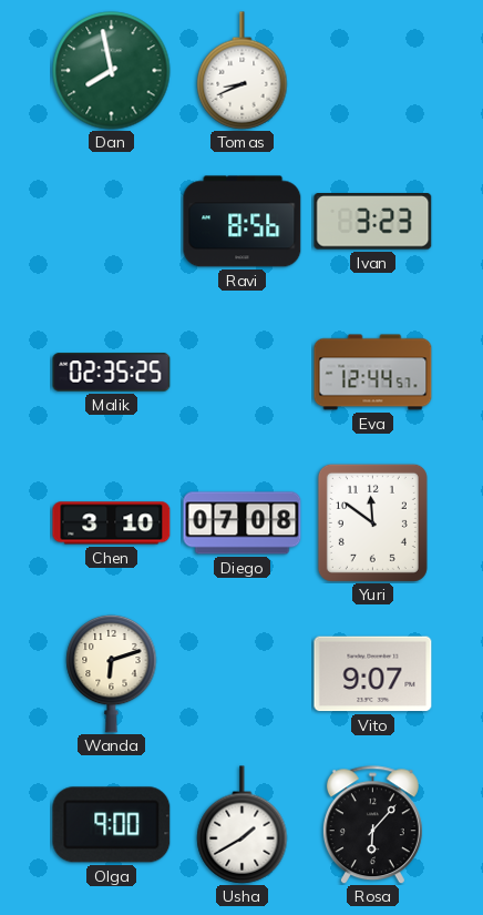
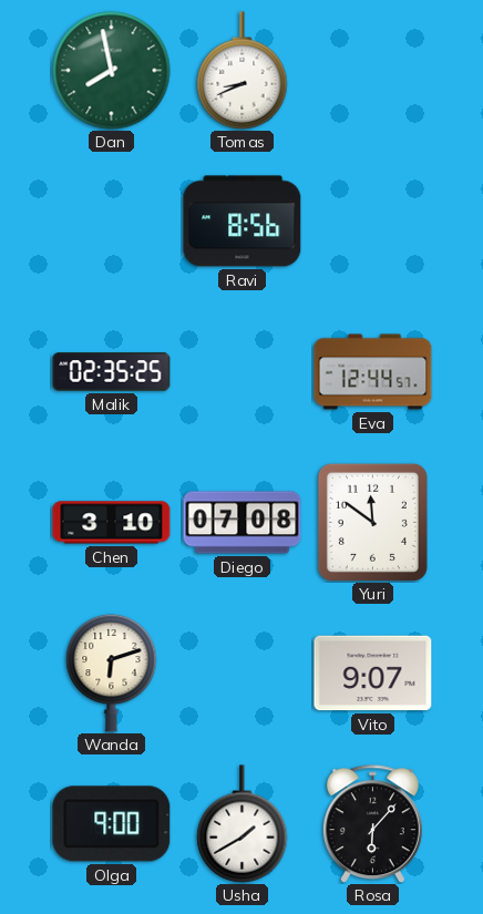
Ivan: 3:23 -> none
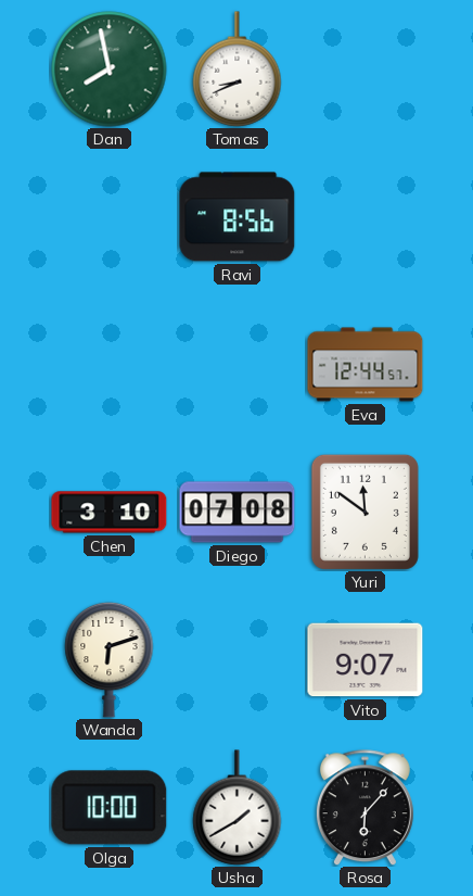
Malik: 02:35 -> none
Olga: 9:00 -> 10:00
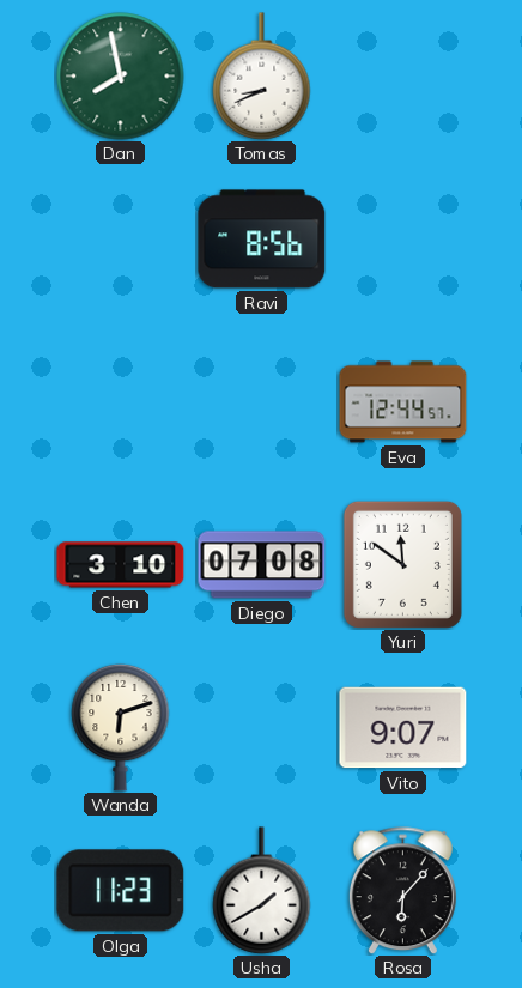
Olga: 10:00 -> 11:23
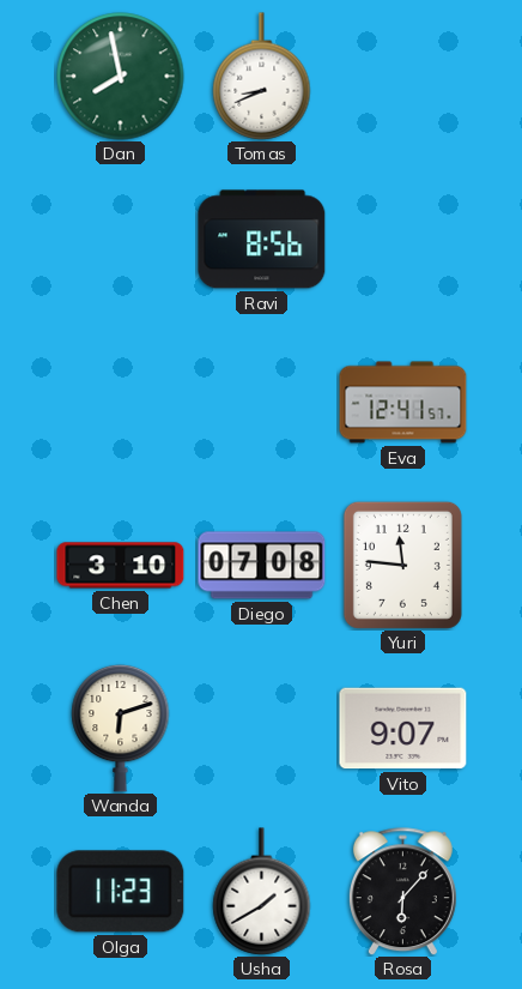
Eva: 12:44 -> 12:41
Yuri: 11:51 -> 11:46
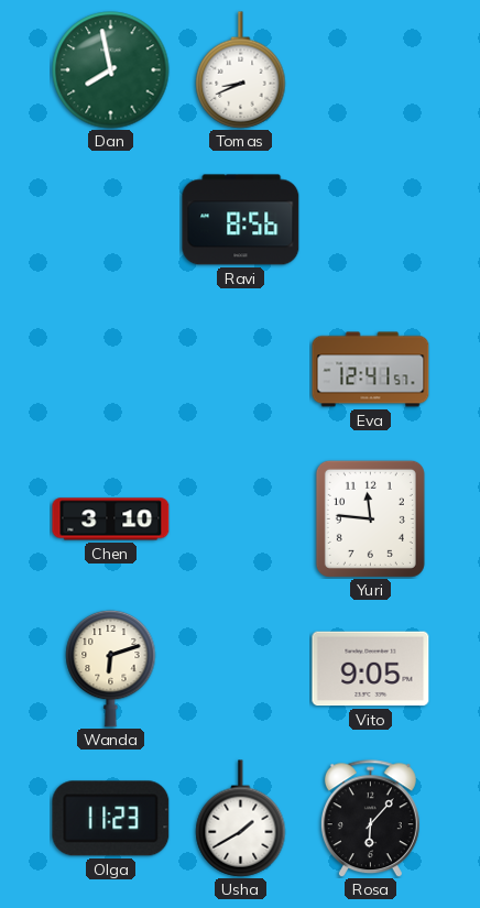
Diego: 07:08 -> none
Vito: 9:07 -> 9:05
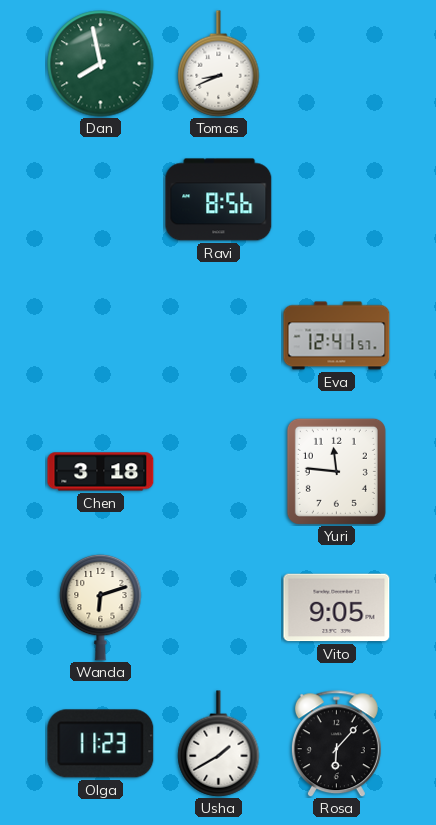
Chen: 3:10 -> 3:18
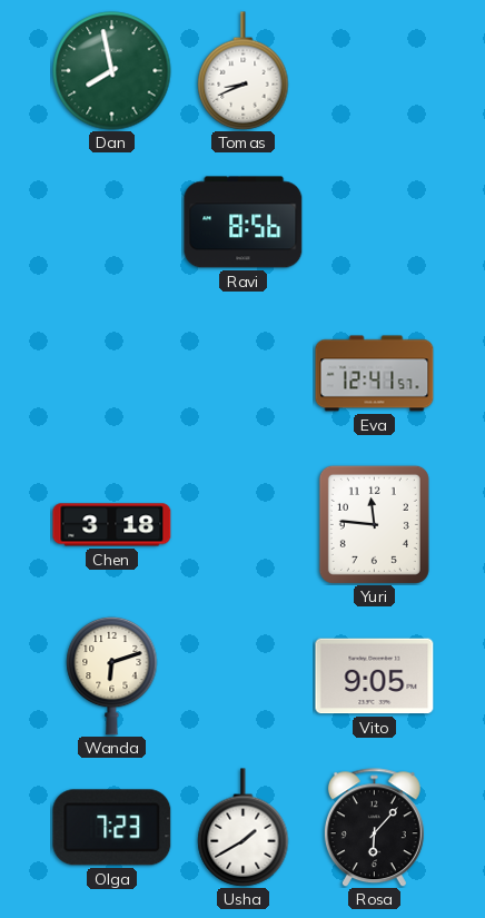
Olga: 11:23 -> 7:23
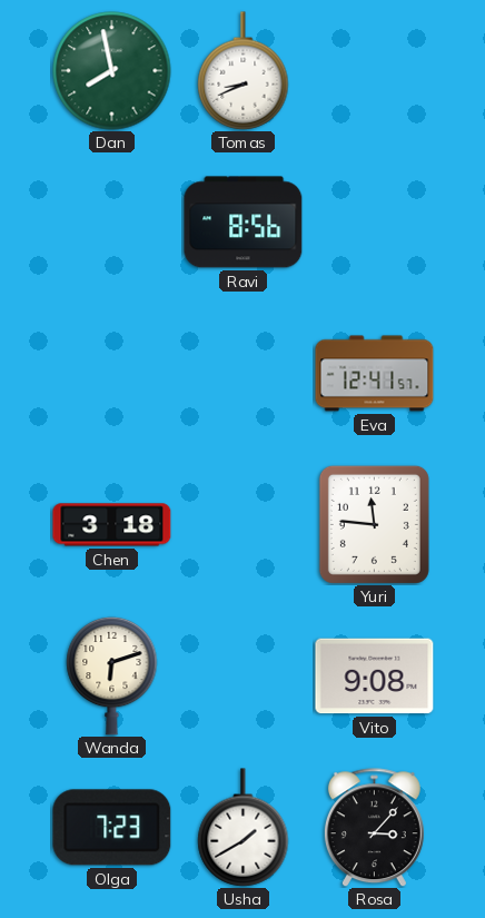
Vito: 9:05 -> 9:08
Rosa: 6:07 -> 3:07
